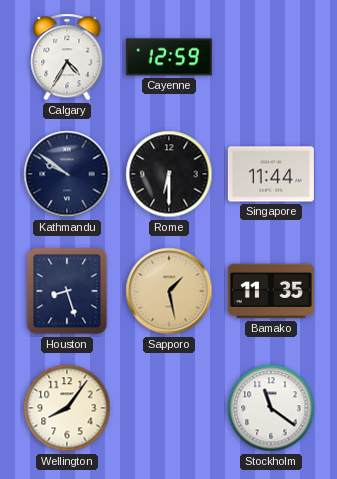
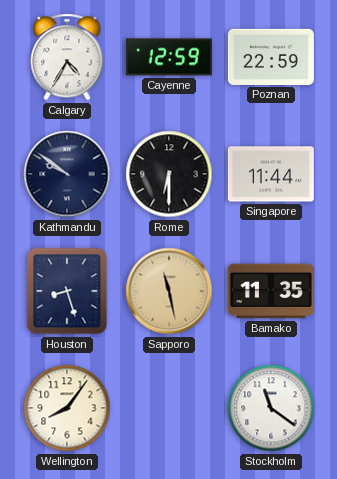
Poznan: none -> 22:59
Sapporo: 1:28 -> 11:28
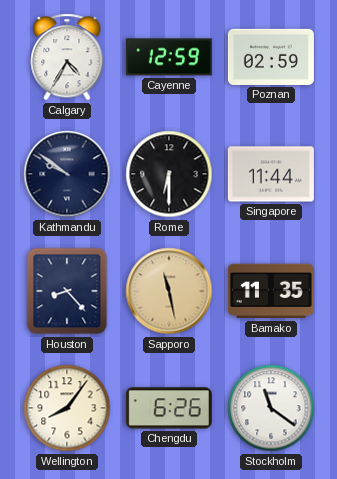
Poznan: 22:59 -> 02:59
Houston: 8:27 -> 8:23
Chengdu: none -> 6:26
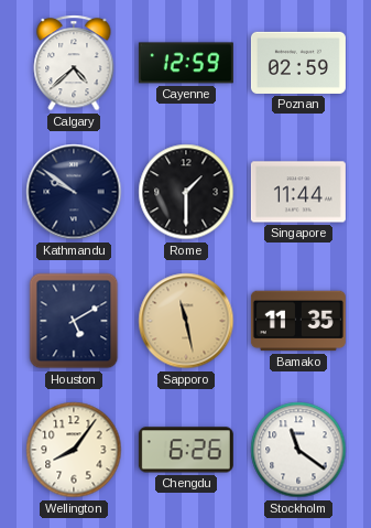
Calgary: 4:35 -> 4:38
Rome: 6:30 -> 1:30
Houston: 8:23 -> 5:10
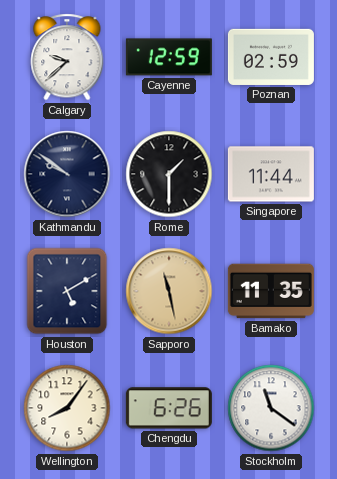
Calgary: 4:38 -> 9:38
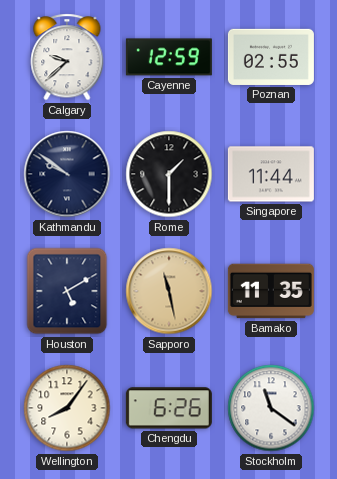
Poznan: 02:59 -> 02:55
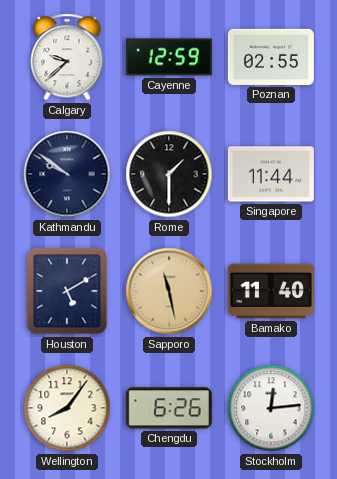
Bamako: 11:35 -> 11:40
Stockholm: 11:21 -> 12:14
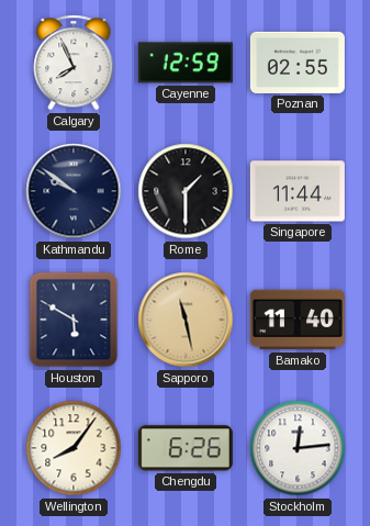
Calgary: 9:38 -> 7:56
Houston: 5:10 -> 5:50
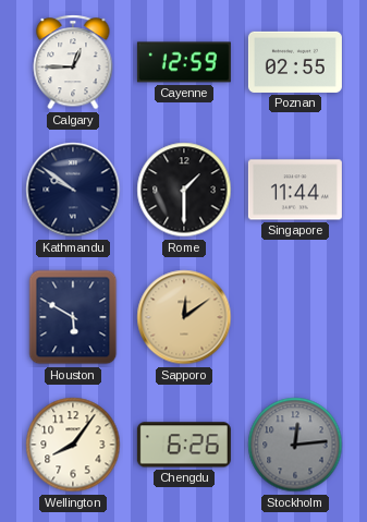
Calgary: 7:56 -> 12:45
Sapporo: 11:28 -> 12:09
Bamako: 11:40 -> none
Stockholm dial: white -> grey
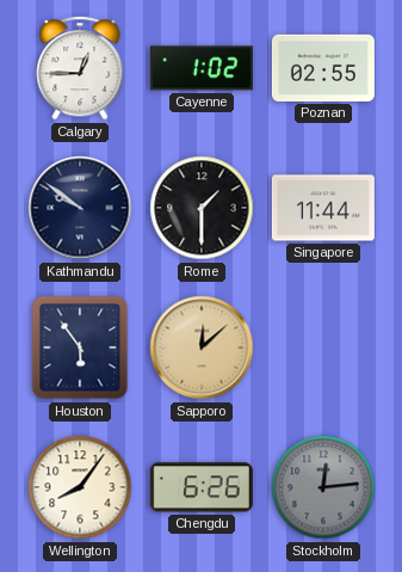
Cayenne: 12:59 -> 1:02
Houston: 5:50 -> 5:54
Sapporo: 12:09 -> 12:08
